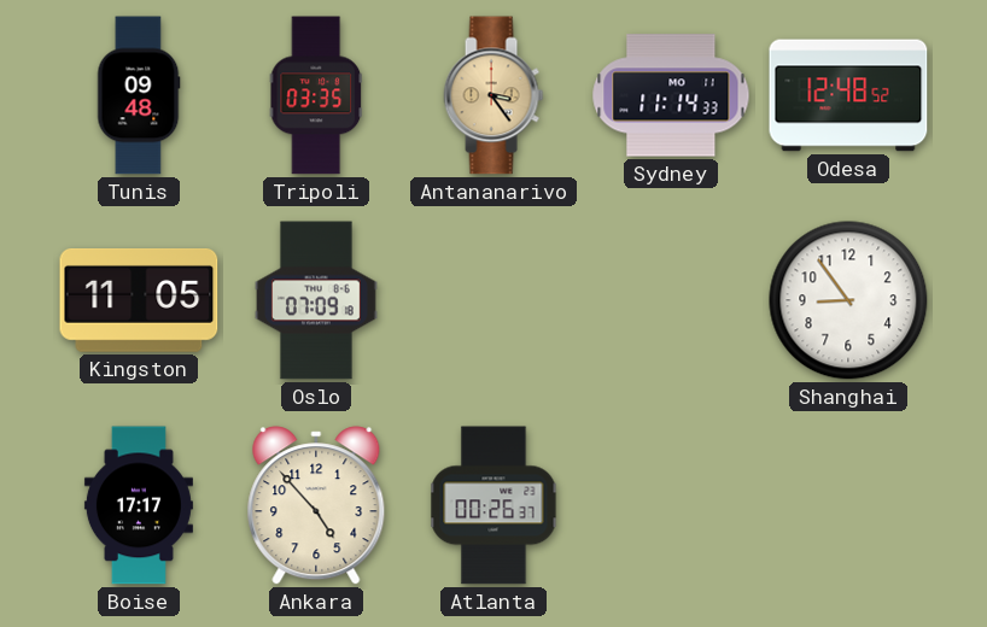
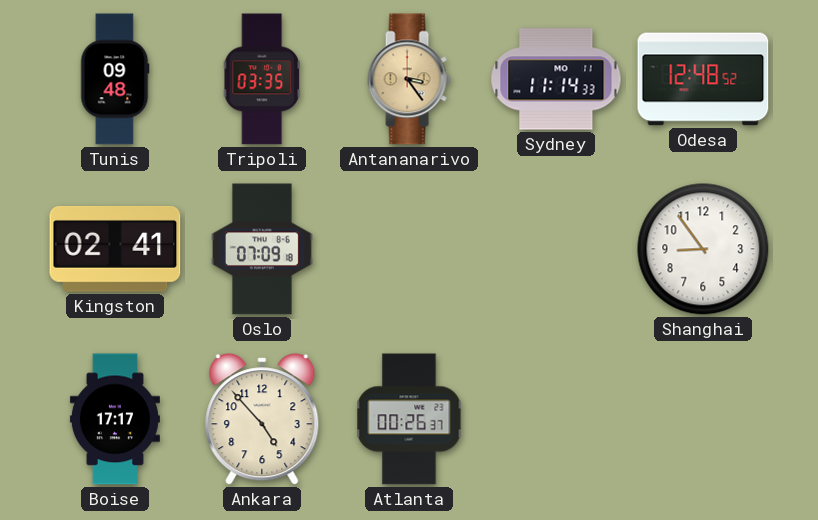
Kingston: 11:05 -> 02:41
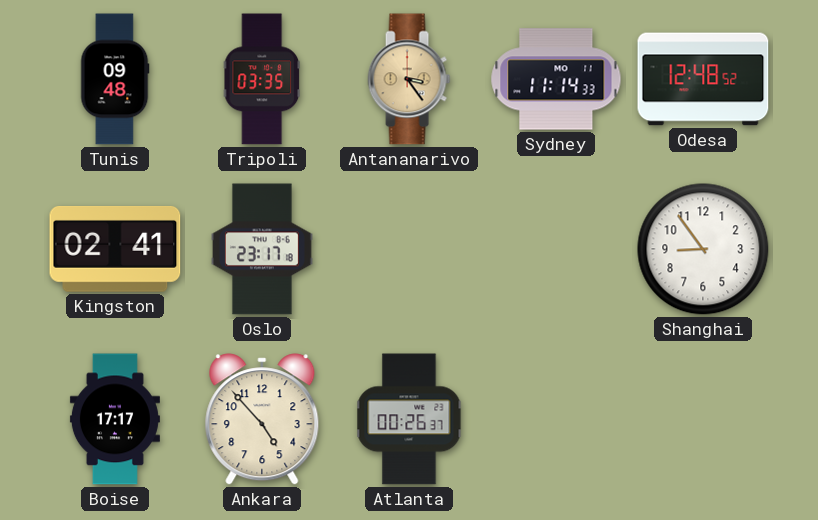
Oslo: 07:09 -> 23:17
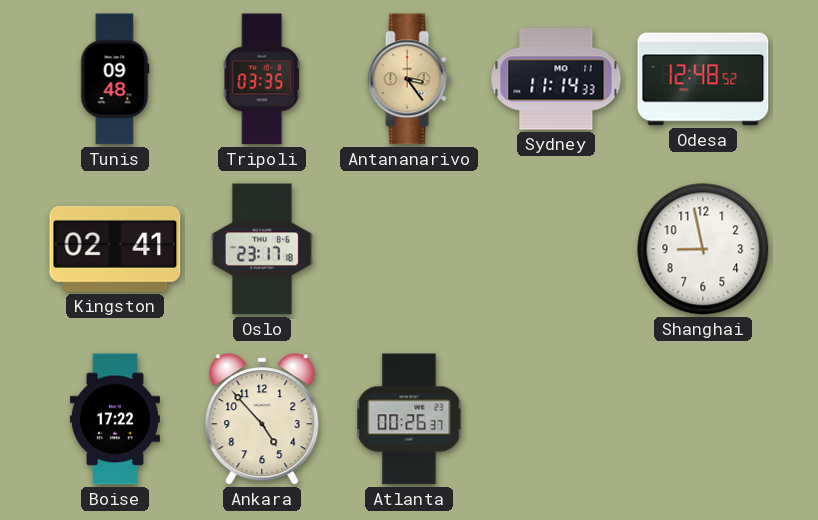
Shanghai: 8:54 -> 8:58
Boise: 17:17 -> 17:22
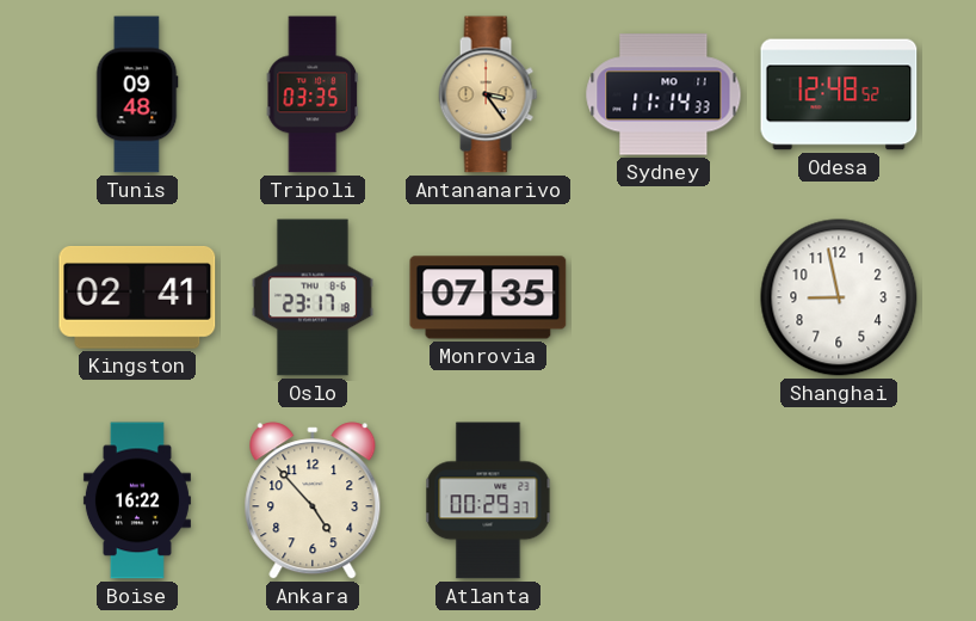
Monrovia: none -> 07:35
Boise: 17:22 -> 16:22
Atlanta: 00:26 -> 00:29
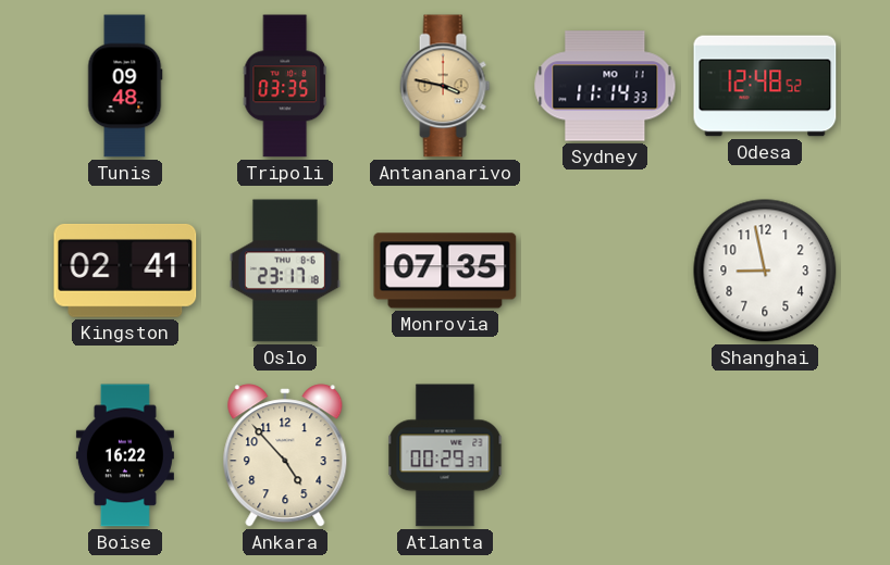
Antananarivo: 3:24 -> 3:47
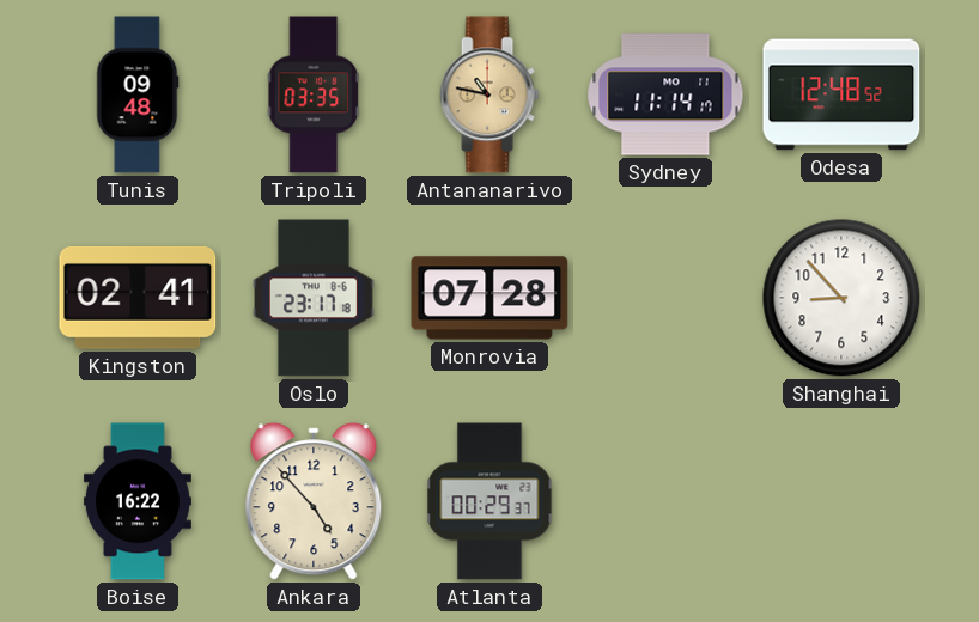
Antananarivo: 3:47 -> 10:47
Sydney: 11:14:33 -> 11:14:17
Monrovia: 07:35 -> 07:28
Shanghai: 8:58 -> 8:53
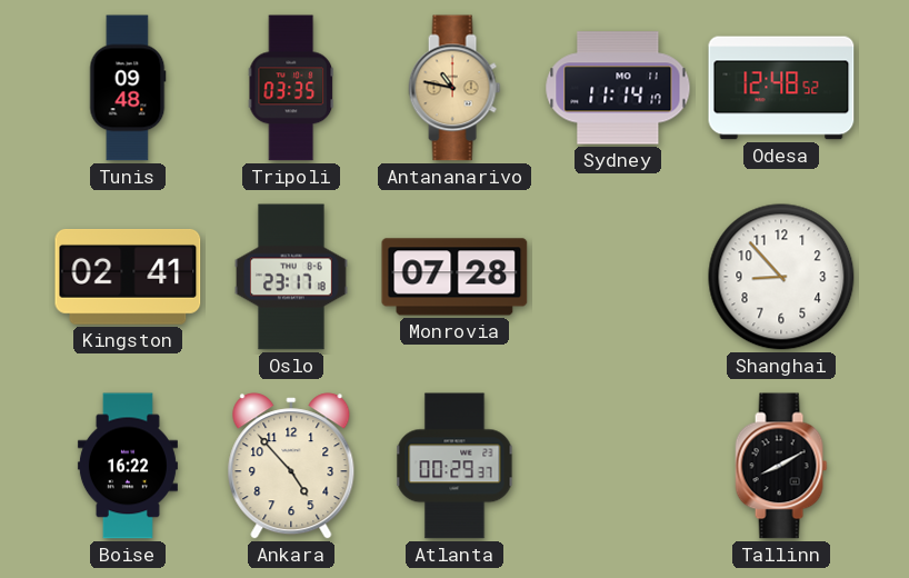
Tallinn: none -> 8:10
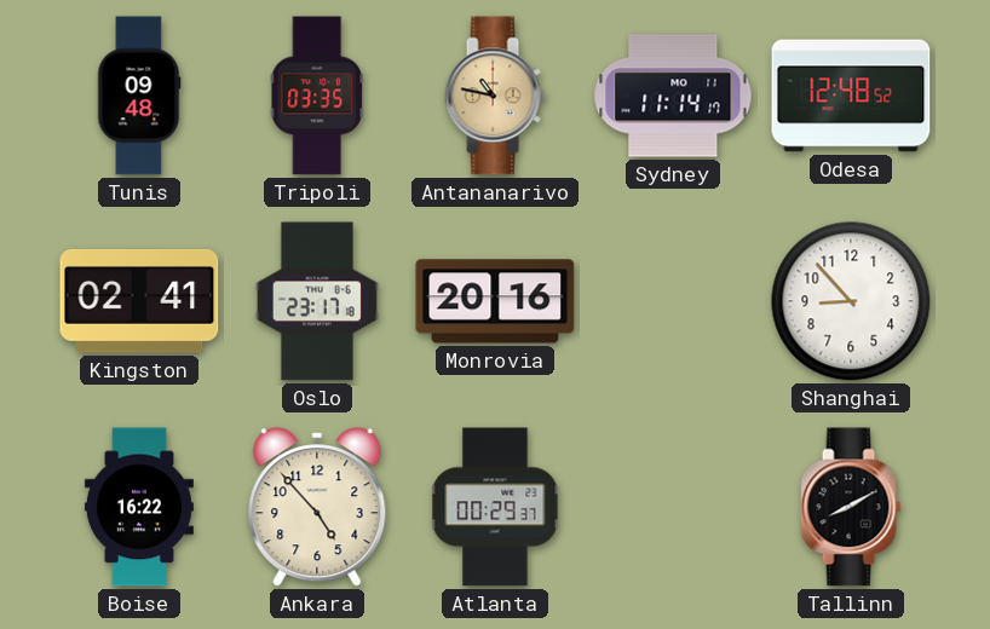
Monrovia: 07:28 -> 20:16
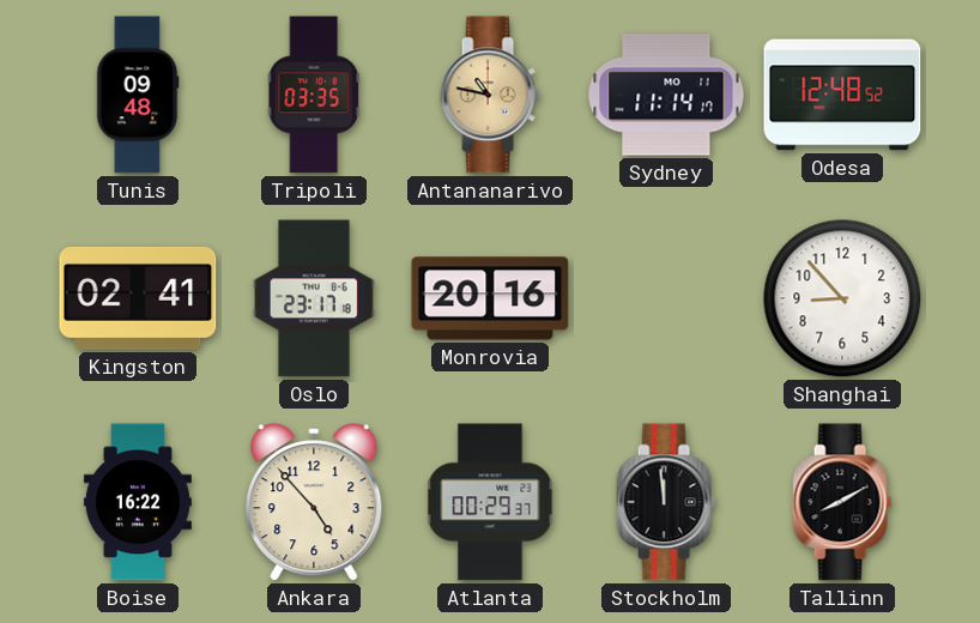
Stockholm: none -> 11:59
